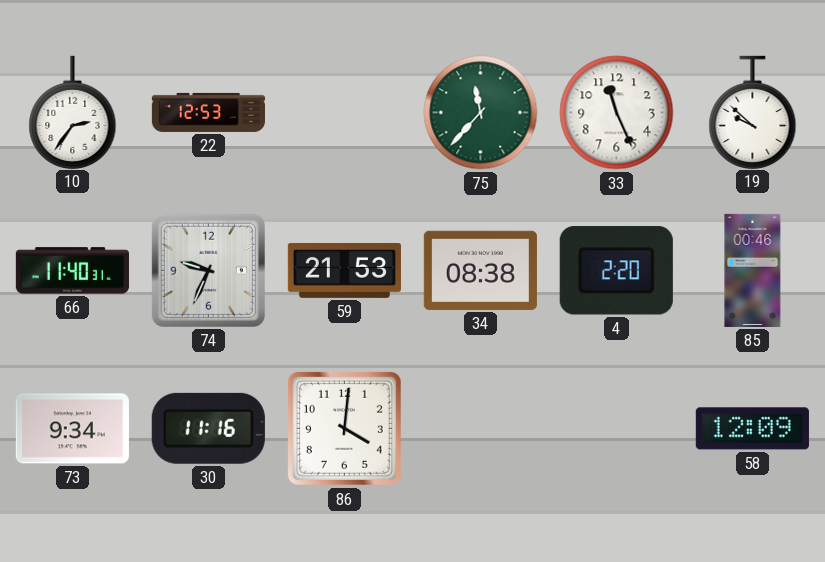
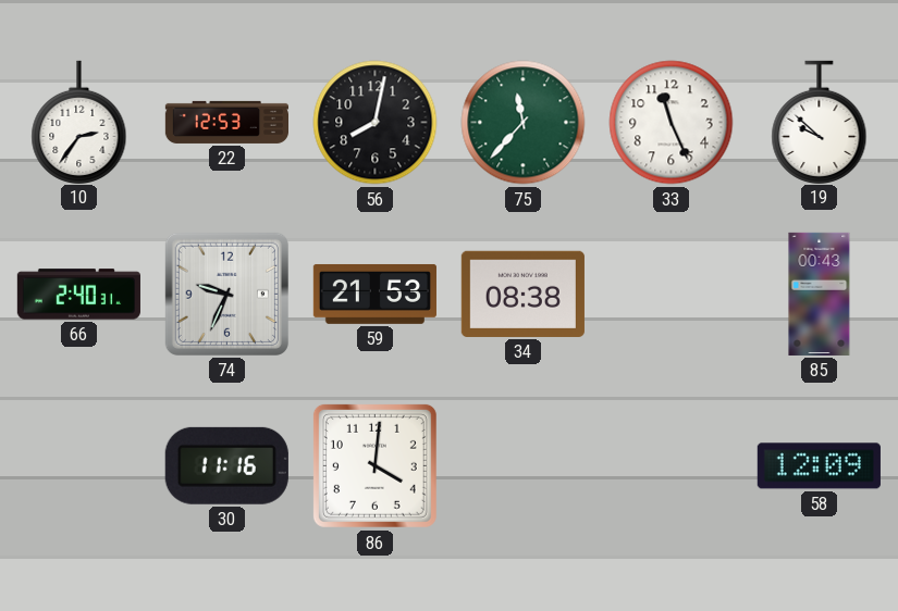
56: none -> 8:02
66: 11:40 -> 2:40
4: 2:20 -> none
85: 00:46 -> 00:43
73: 9:34 -> none
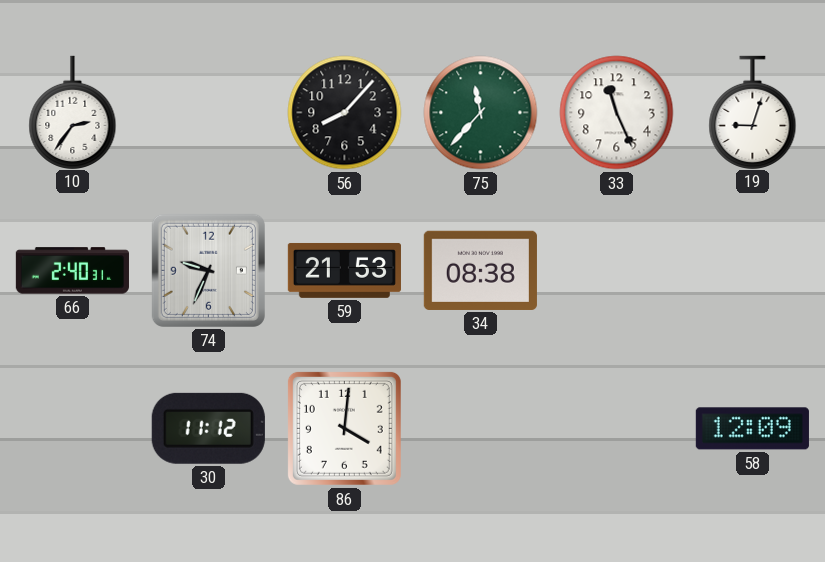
22: 12:53 -> none
56: 8:02 -> 8:07
19: 9:52 -> 9:03
85: 00:43 -> none
30: 11:16 -> 11:12
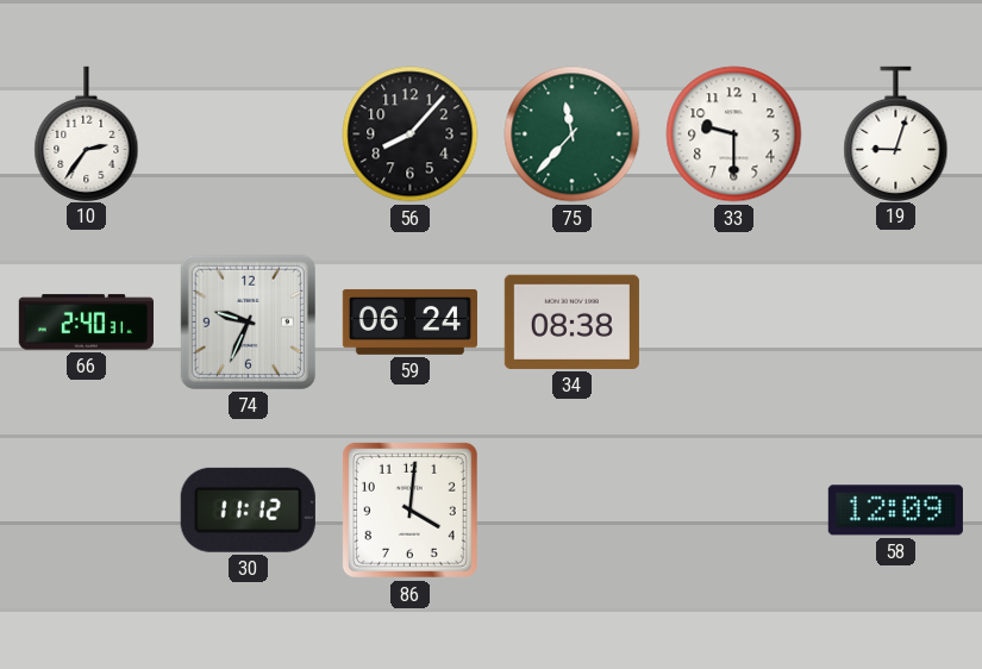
33: 11:26 -> 9:30
59: 21:53 -> 06:24
